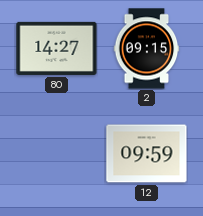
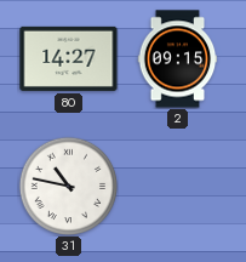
31: none -> 10:47
12: 09:59 -> none
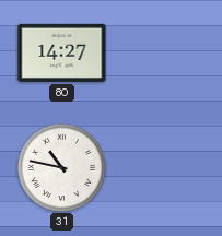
2: 09:15 -> none
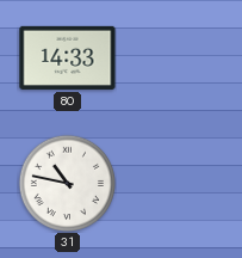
80: 14:27 -> 14:33
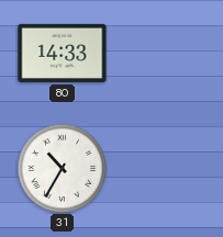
31: 10:47 -> 10:35
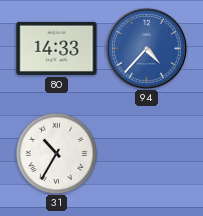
94: none -> 4:37
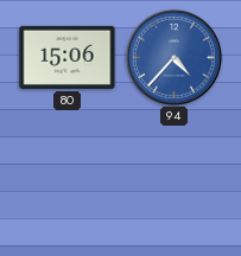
80: 14:33 -> 15:06
31: 10:35 -> none
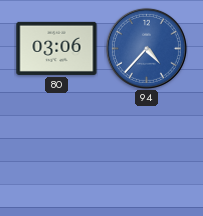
80: 15:06 -> 03:06
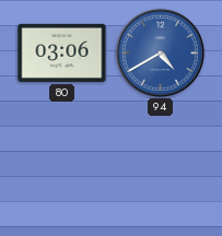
94: 4:37 -> 4:40
